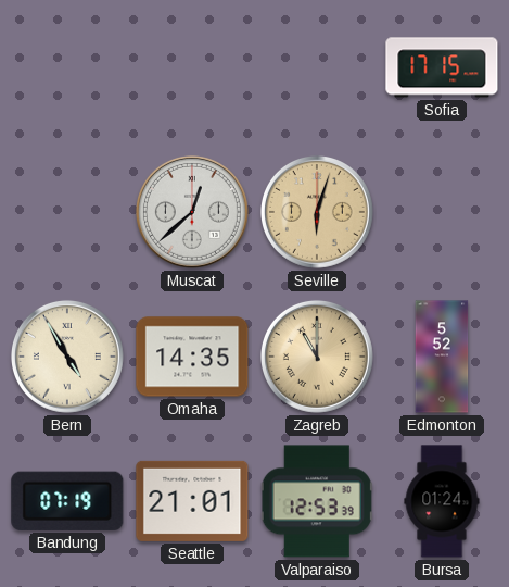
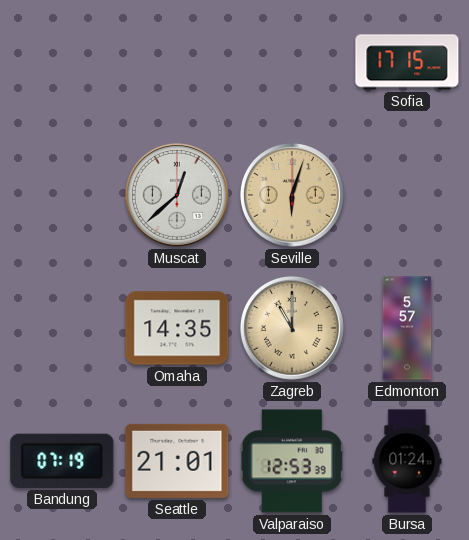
Bern: 4:55 -> none
Edmonton: 5:52 -> 5:57
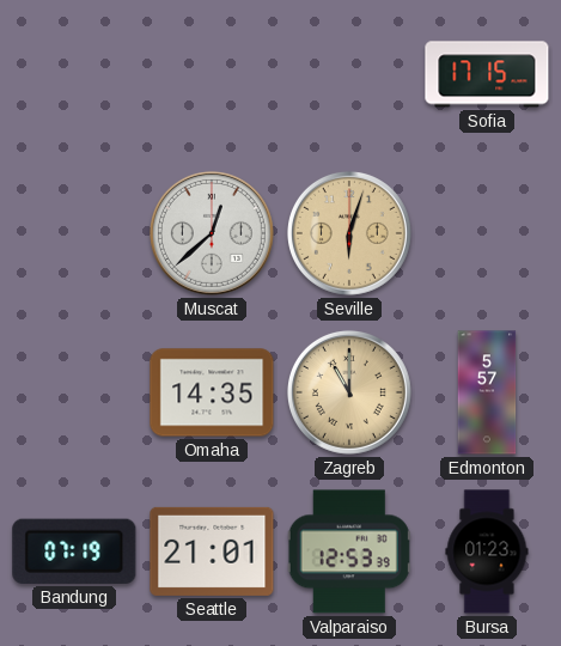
Bursa: 01:24 -> 01:23
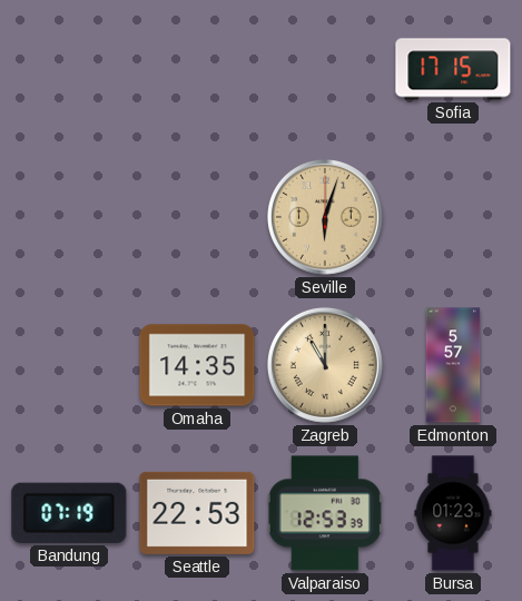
Muscat: 12:38 -> none
Seattle: 21:01 -> 22:53
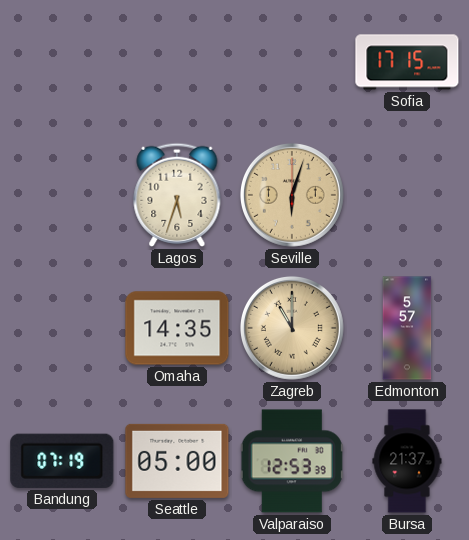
Lagos: none -> 5:33
Seattle: 22:53 -> 05:00
Bursa: 01:23 -> 21:37
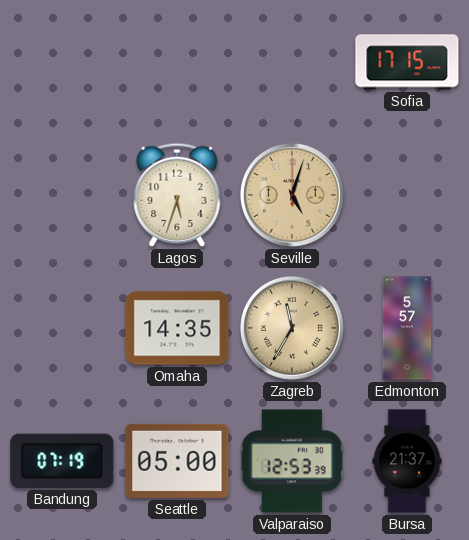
Seville: 6:03 -> 5:03
Zagreb: 11:00 -> 11:35
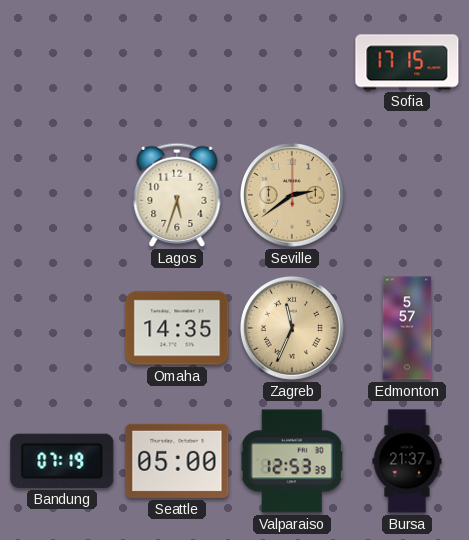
Seville: 5:03 -> 2:39
Zagreb: 11:35 -> 11:34
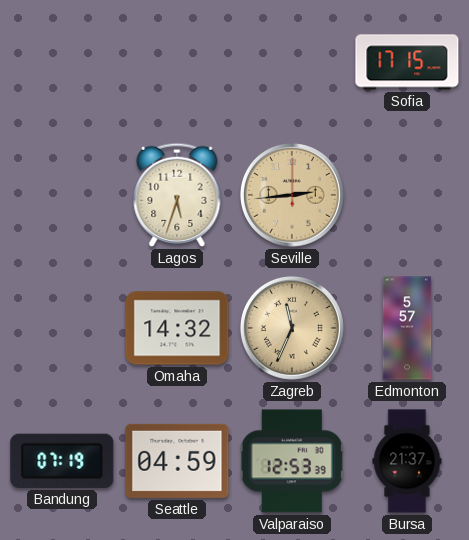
Seville: 2:39 -> 2:44
Omaha: 14:35 -> 14:32
Seattle: 05:00 -> 04:59
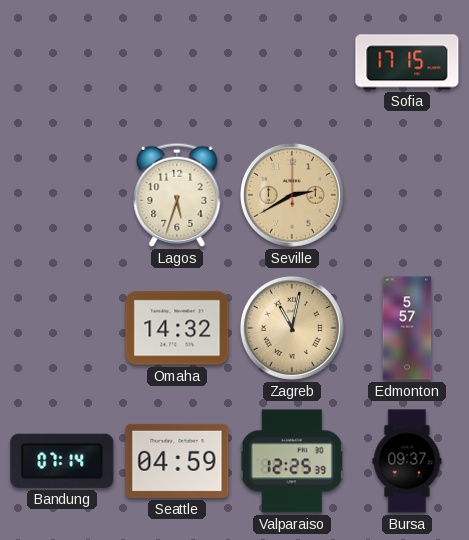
Seville: 2:44 -> 2:40
Zagreb: 11:34 -> 11:02
Bandung: 07:19 -> 07:14
Valparaiso: 12:53 -> 12:25
Bursa: 21:37 -> 09:37
